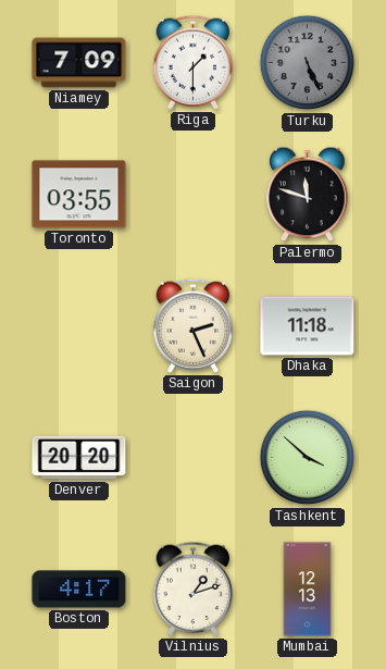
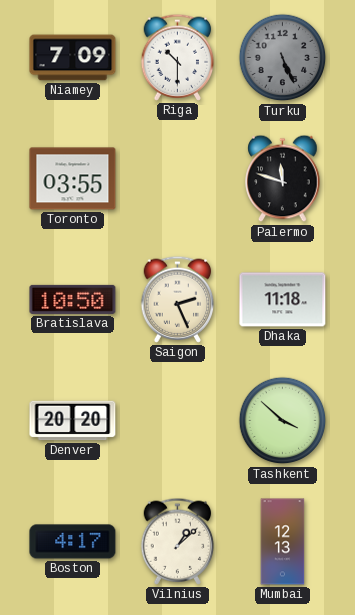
Riga: 1:30 -> 10:30
Bratislava: none -> 10:50
Vilnius: 1:12 -> 1:08
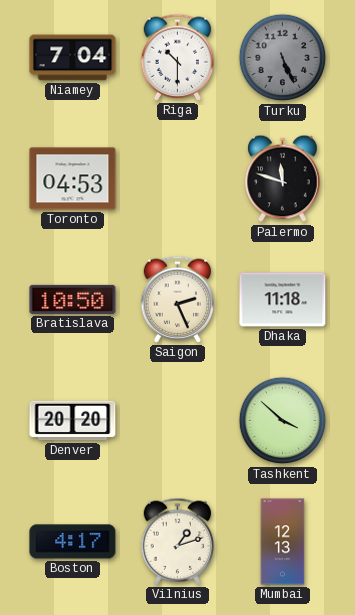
Niamey: 7:09 -> 7:04
Toronto: 03:55 -> 04:53
Vilnius: 1:08 -> 1:12
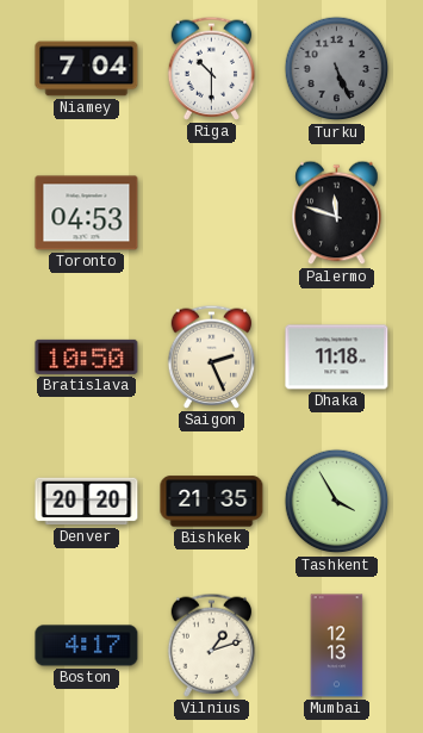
Bishkek: none -> 21:35
Tashkent: 3:52 -> 3:55
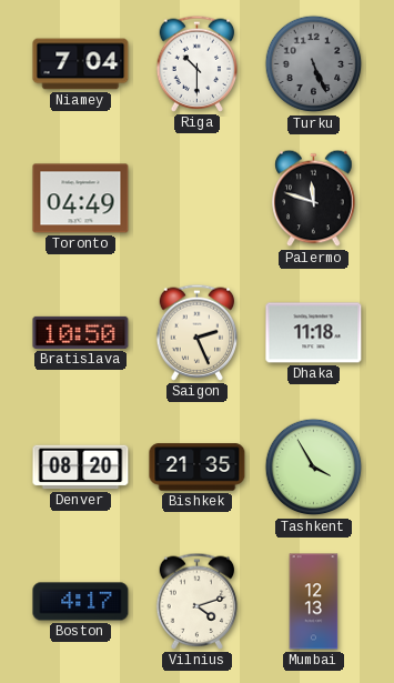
Toronto: 04:53 -> 04:49
Denver: 20:20 -> 08:20
Vilnius: 1:12 -> 4:12
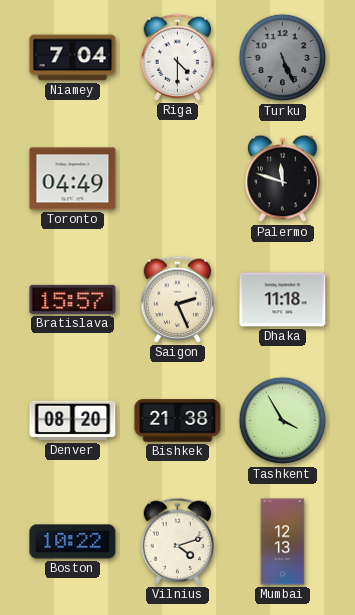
Riga: 10:30 -> 4:30
Bratislava: 10:50 -> 15:57
Bishkek: 21:35 -> 21:38
Boston: 4:17 -> 10:22
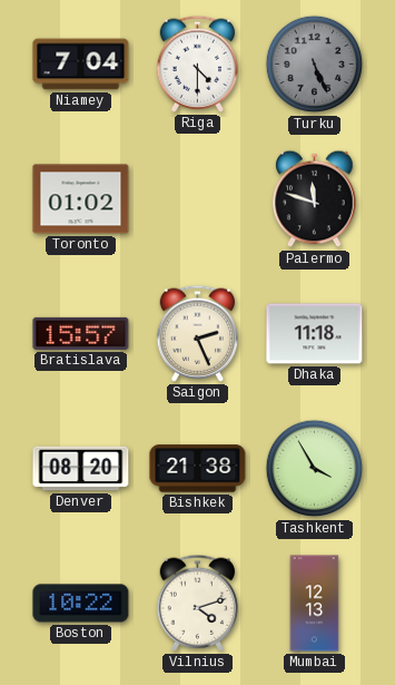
Toronto: 04:49 -> 01:02
